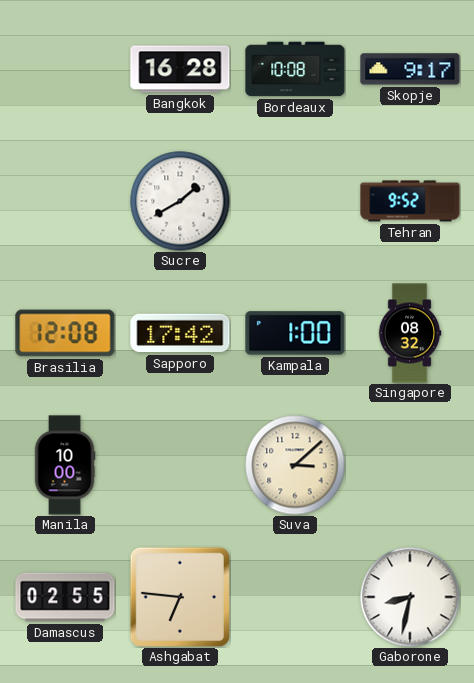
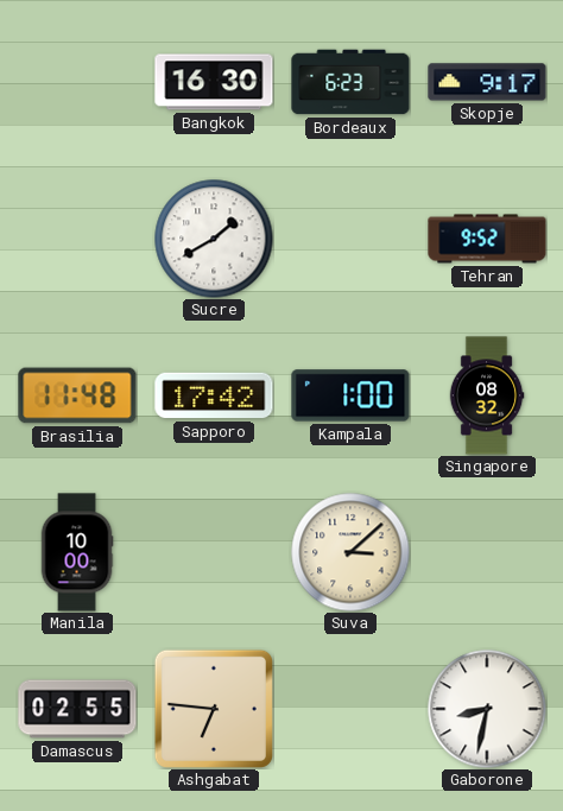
Bangkok: 16:28 -> 16:30
Bordeaux: 10:08 -> 6:23
Brasilia: 12:08 -> 11:48
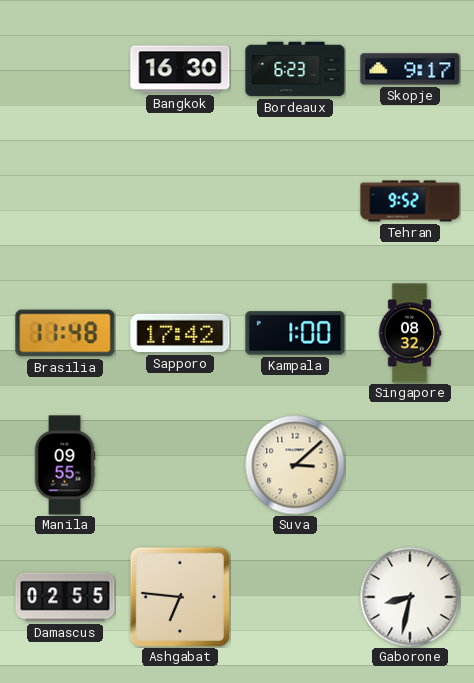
Sucre: 1:40 -> none
Manila: 10:00 -> 09:55
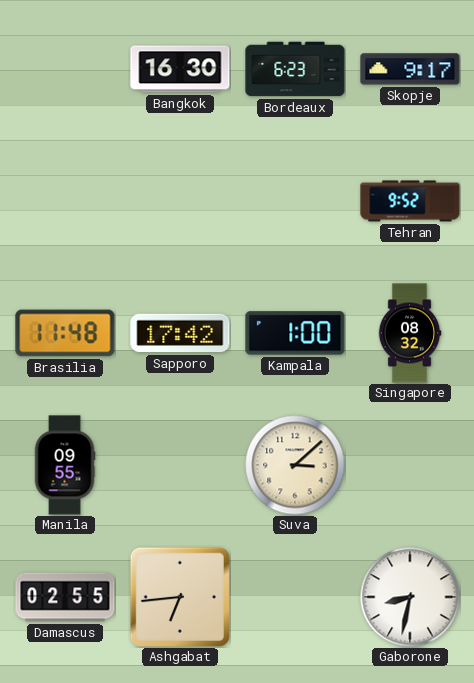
Ashgabat: 6:46 -> 6:44
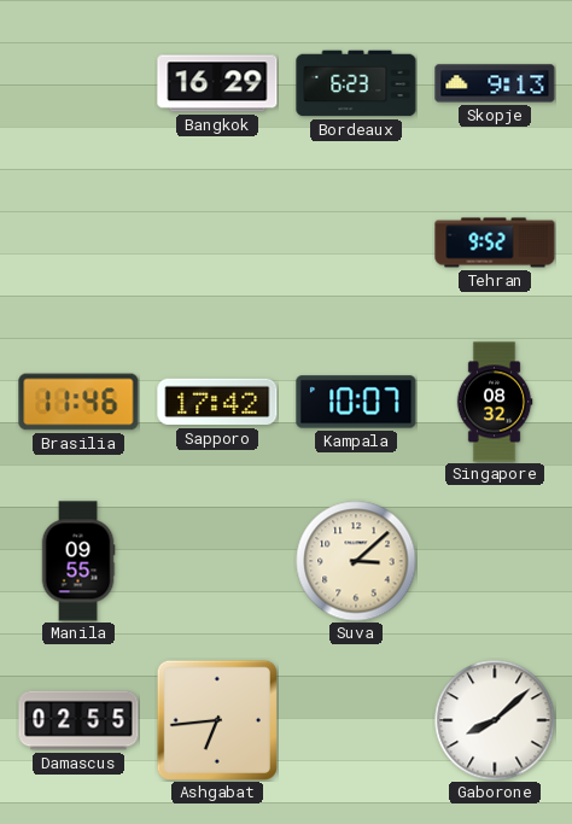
Bangkok: 16:30 -> 16:29
Skopje: 9:17 -> 9:13
Brasilia: 11:48 -> 11:46
Kampala: 1:00 -> 10:07
Gaborone: 8:32 -> 8:08
